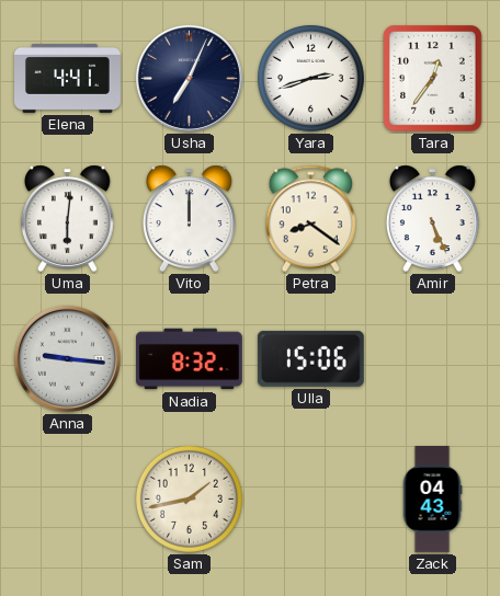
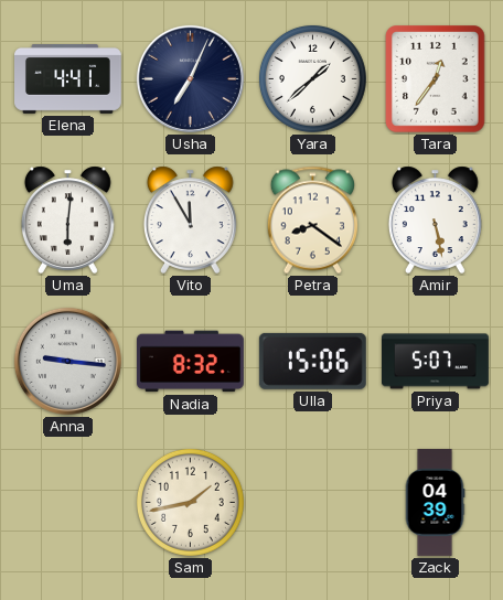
Yara: 2:42 -> 1:38
Vito: 12:00 -> 11:55
Amir: 5:26 -> 5:28
Priya: none -> 5:07
Zack: 04:43 -> 04:39
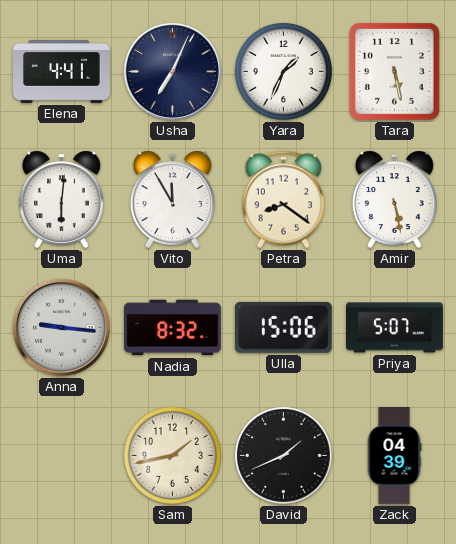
Yara: 1:38 -> 1:34
Tara: 12:36 -> 5:28
David: none -> 1:41
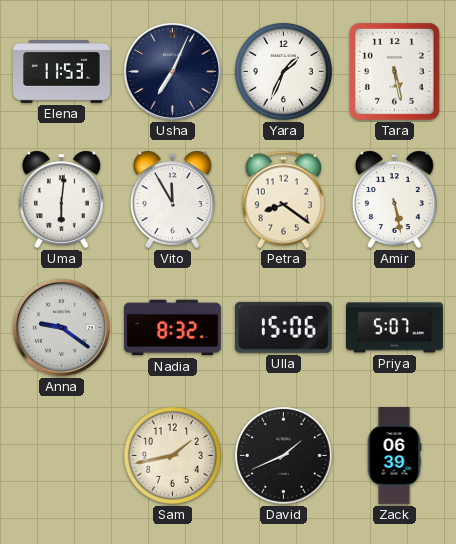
Elena: 4:41 -> 11:53
Anna: 9:16 -> 9:21
Zack: 04:39 -> 06:39
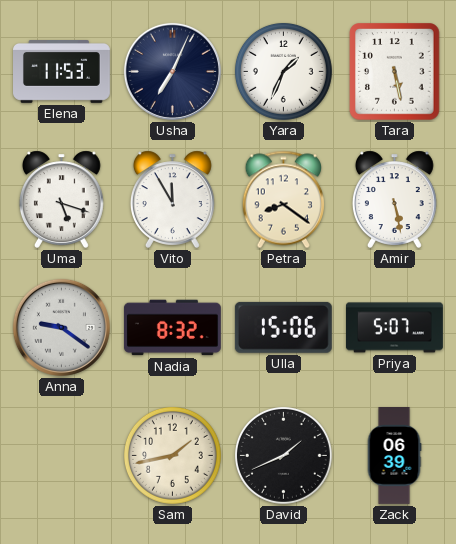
Uma: 6:01 -> 5:18
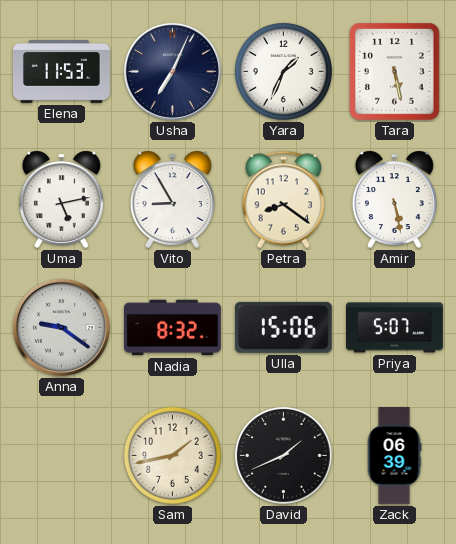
Uma: 5:18 -> 5:13
Vito: 11:55 -> 8:55
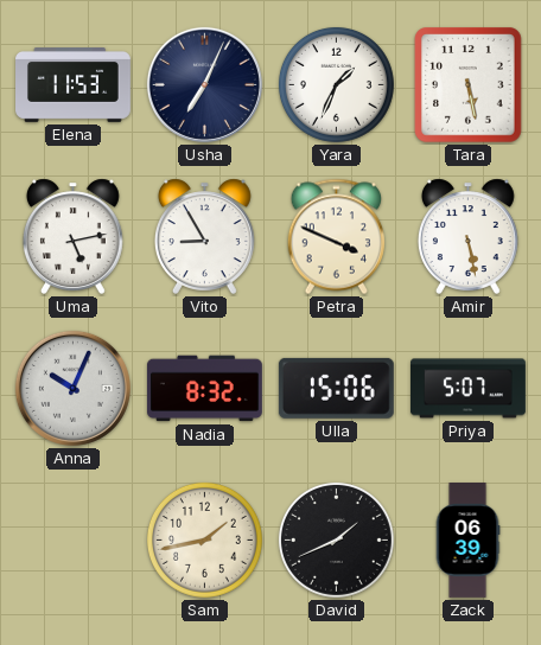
Petra: 8:21 -> 3:49
Anna: 9:21 -> 10:04
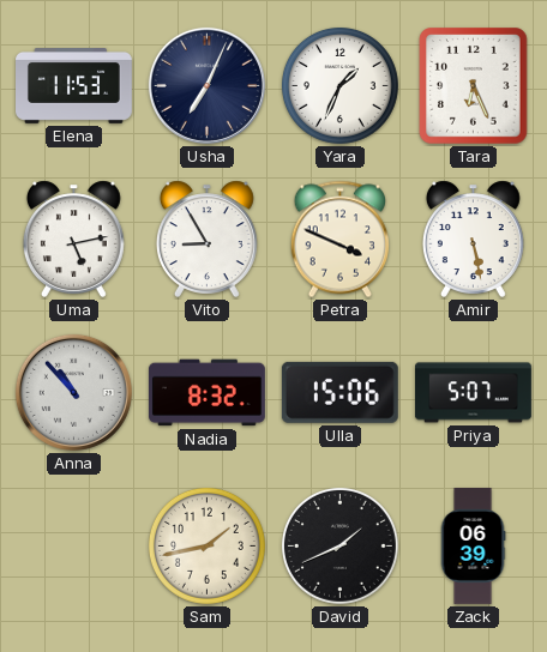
Tara: 5:28 -> 6:26
Anna: 10:04 -> 10:53
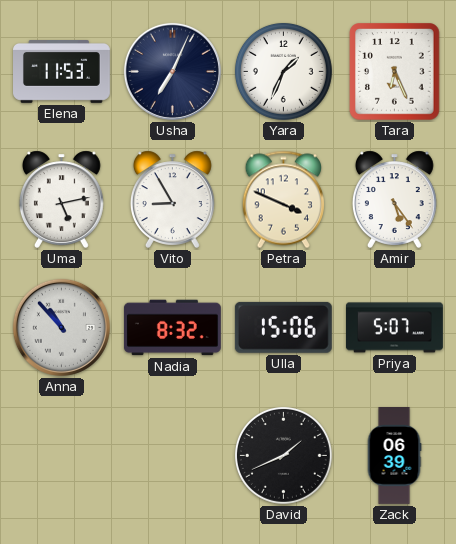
Amir: 5:28 -> 5:24
Sam: 1:43 -> none
